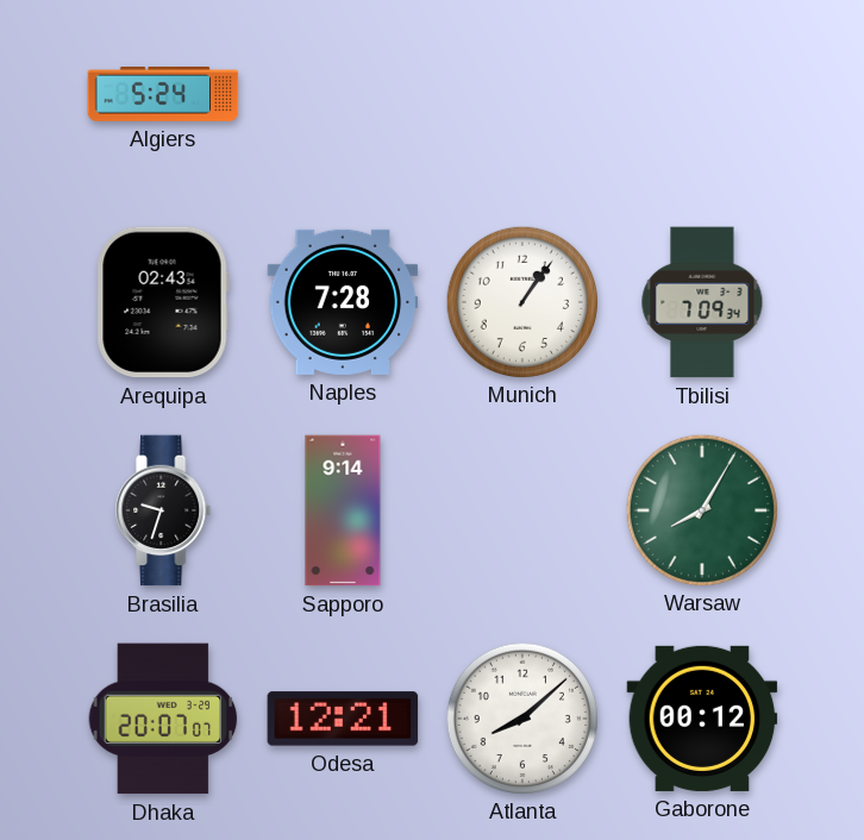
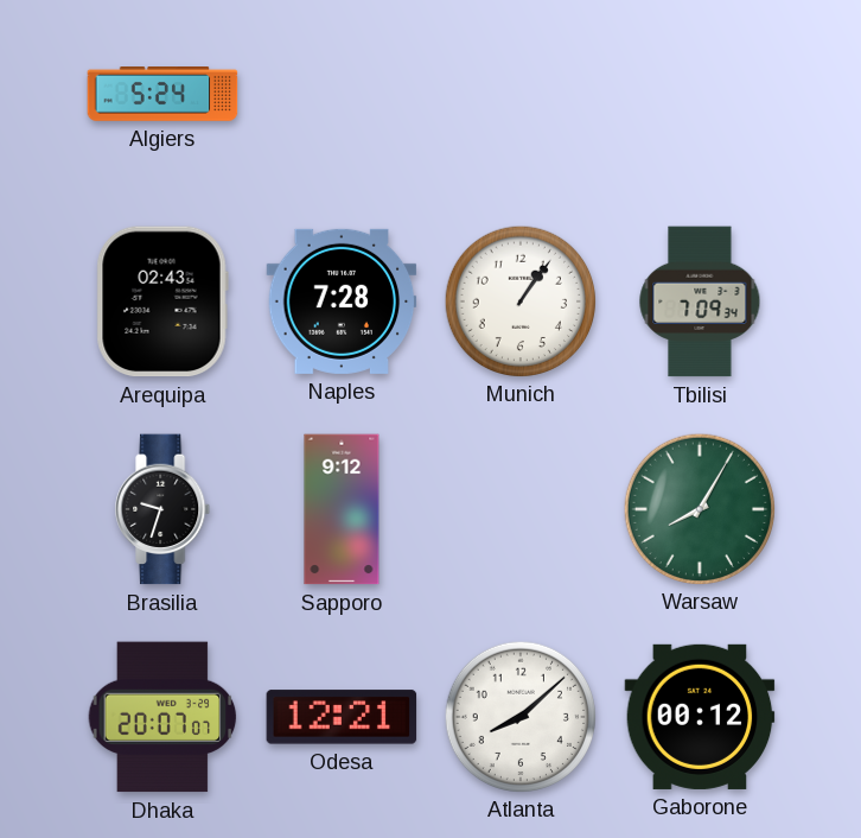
Sapporo: 9:14 -> 9:12
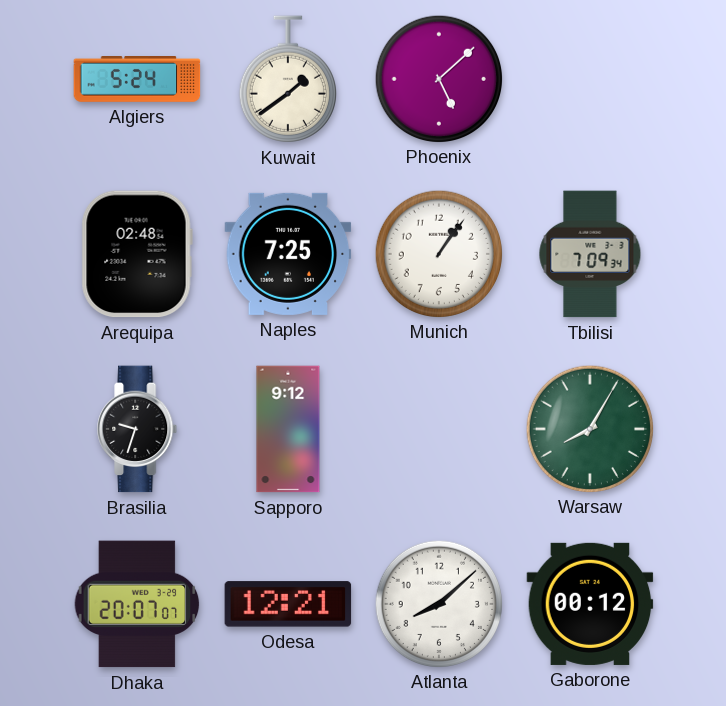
Kuwait: none -> 1:39
Phoenix: none -> 5:08
Arequipa: 02:43 -> 02:48
Naples: 7:28 -> 7:25
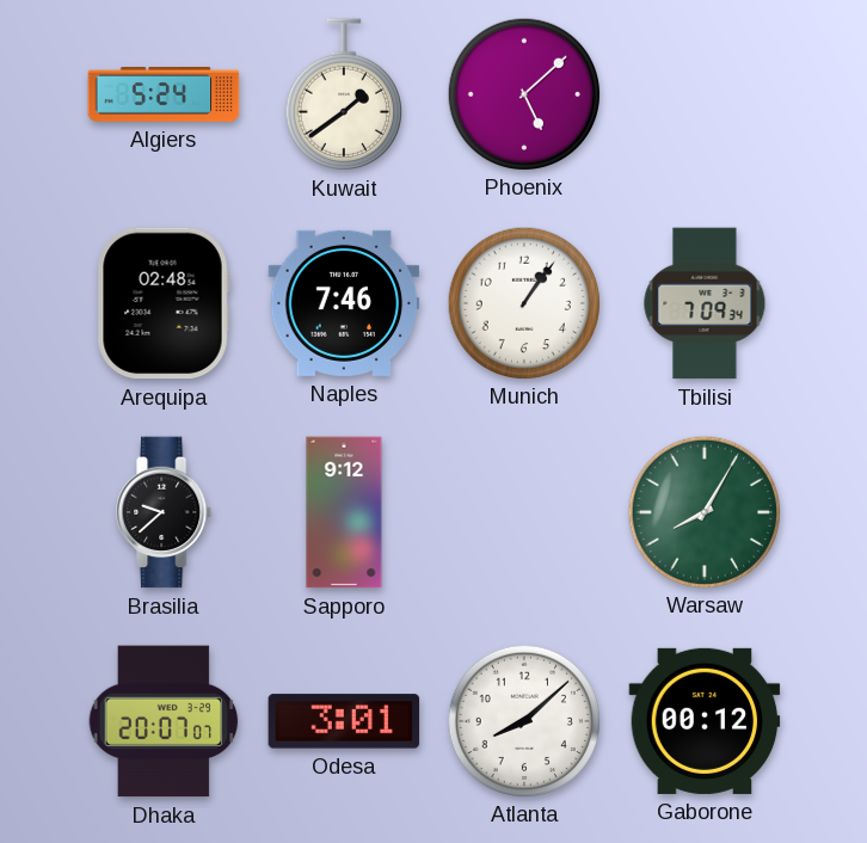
Naples: 7:25 -> 7:46
Brasilia: 9:33 -> 9:38
Odesa: 12:21 -> 3:01
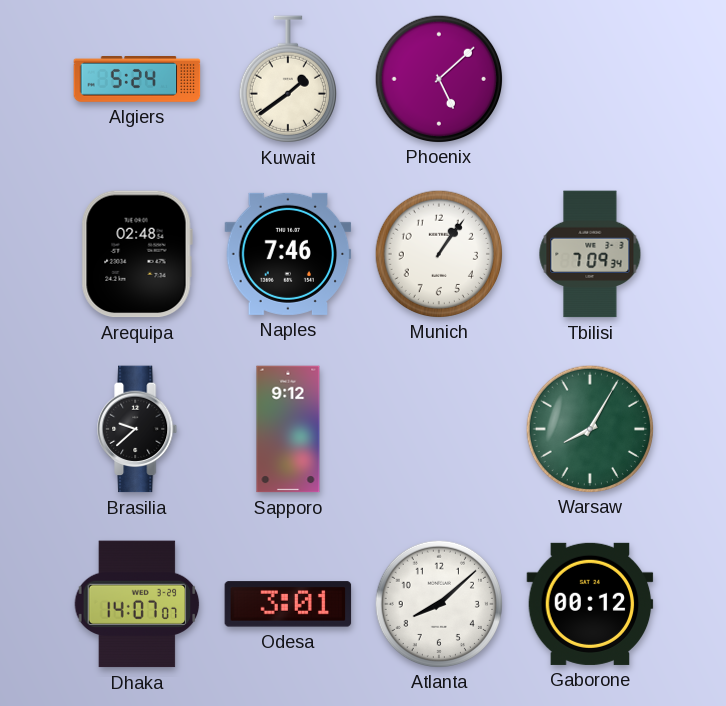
Dhaka: 20:07 -> 14:07
